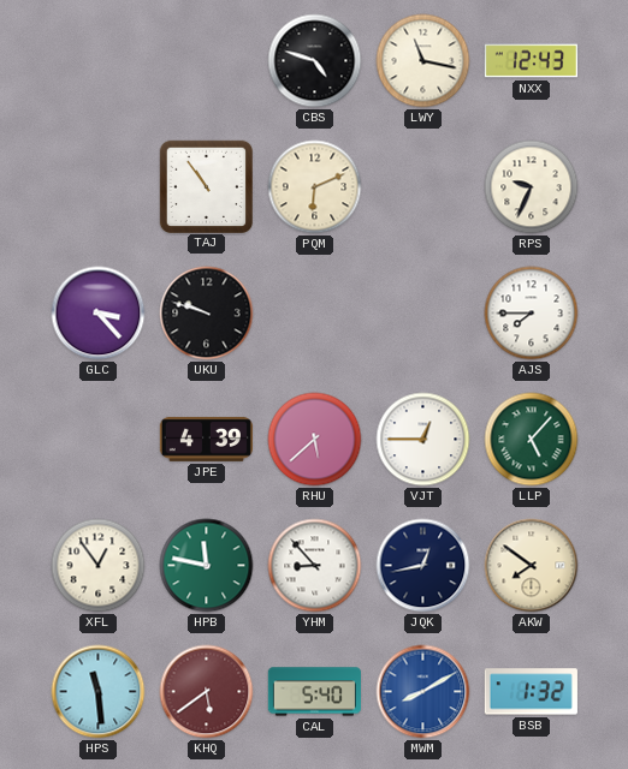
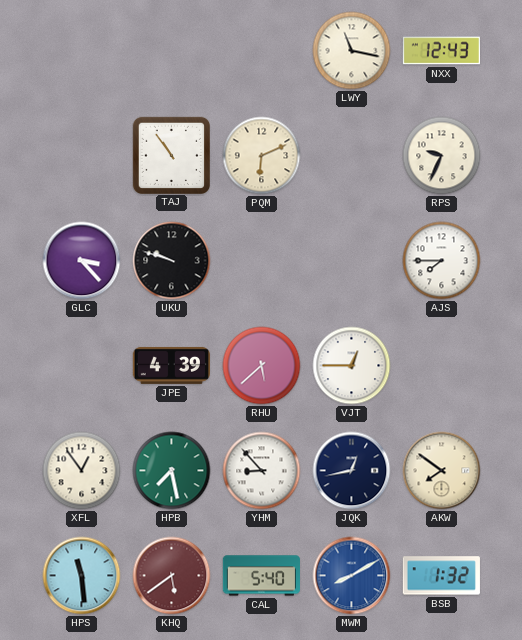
CBS: 4:48 -> none
LLP: 5:07 -> none
HPB: 11:47 -> 7:28
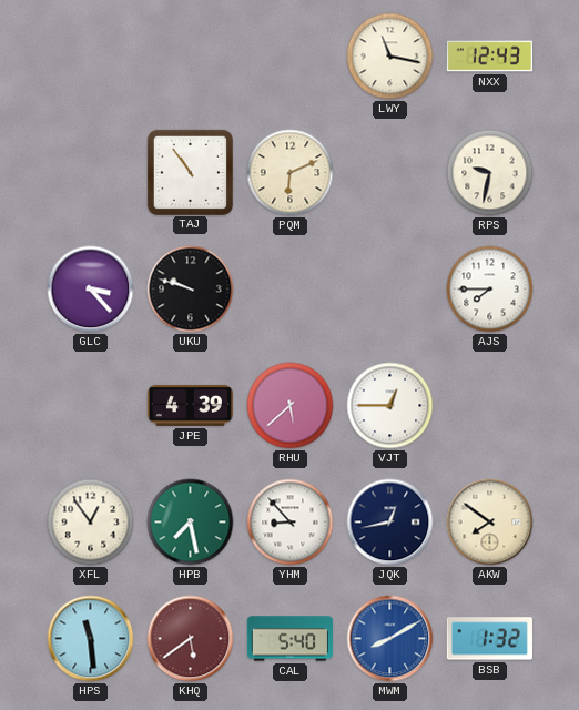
RPS: 9:34 -> 9:32
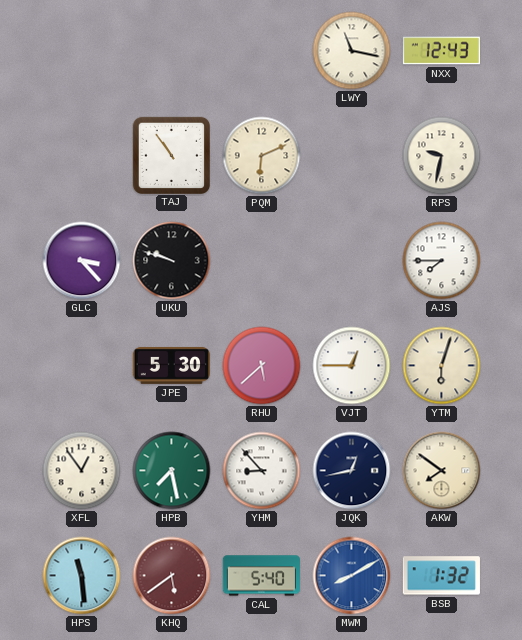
JPE: 4:39 -> 5:30
YTM: none -> 6:03
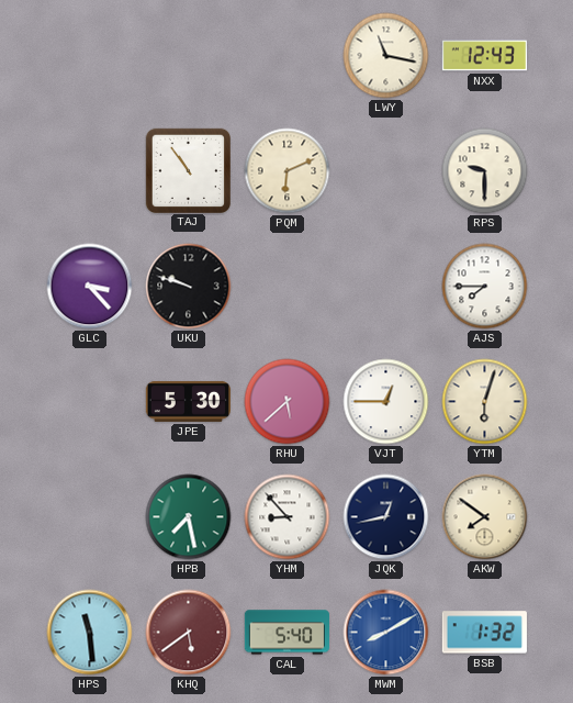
RPS: 9:32 -> 9:30
XFL: 12:54 -> none
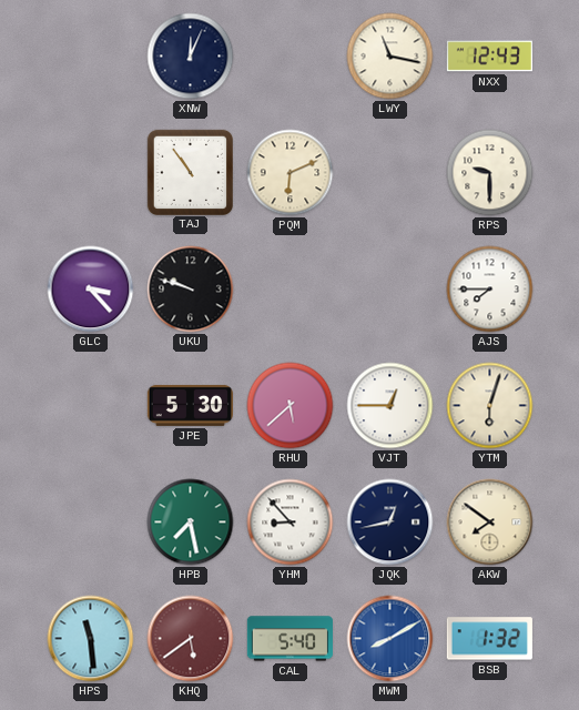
XNW: none -> 12:04
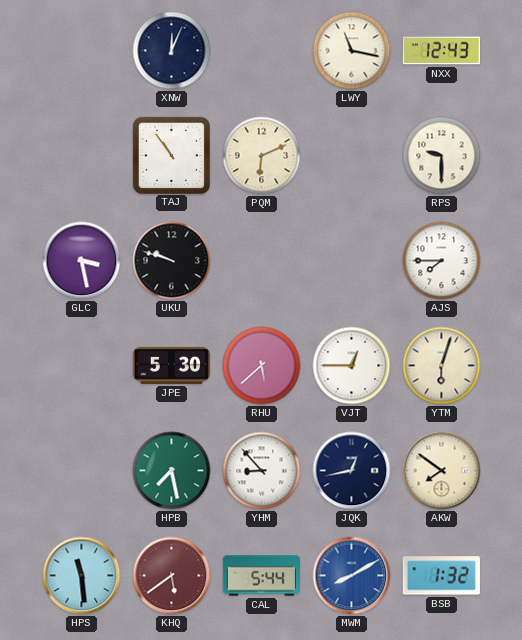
GLC: 3:23 -> 3:28
CAL: 5:40 -> 5:44
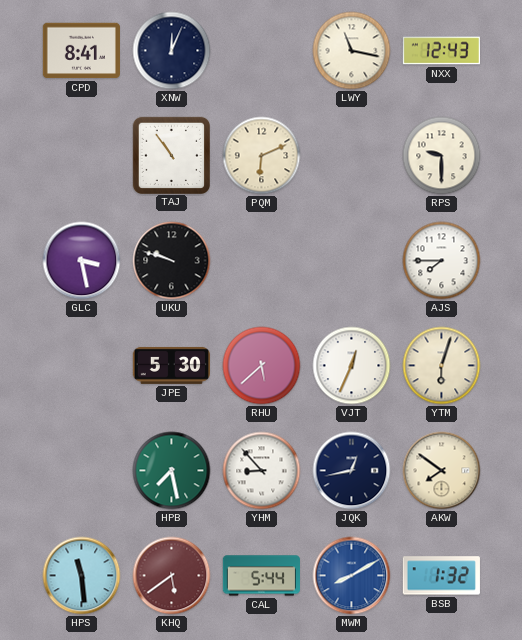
CPD: none -> 8:41
VJT: 12:45 -> 12:34
